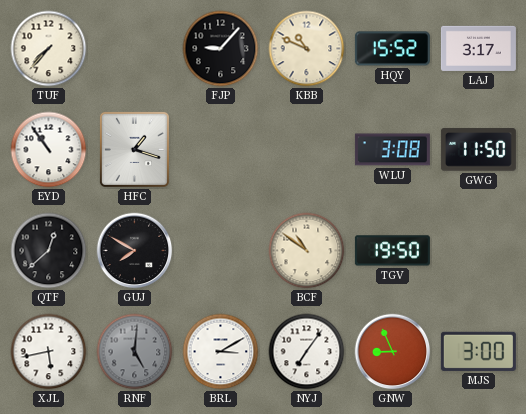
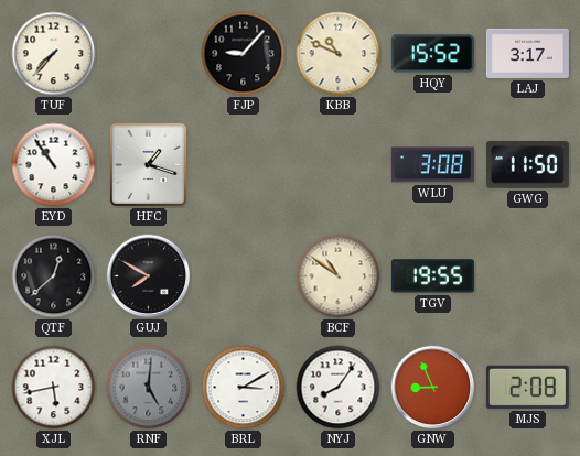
TGV: 19:50 -> 19:55
NYJ: 7:06 -> 8:06
MJS: 3:00 -> 2:08
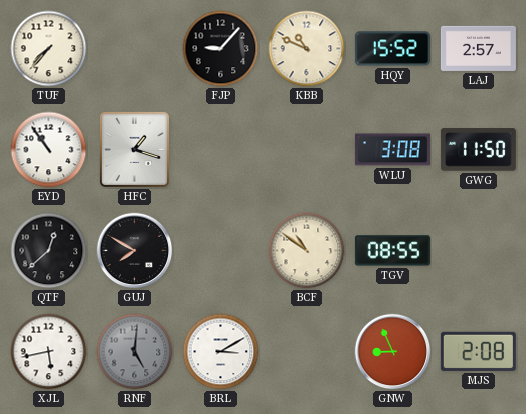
LAJ: 3:17 -> 2:57
TGV: 19:55 -> 08:55
NYJ: 8:06 -> none
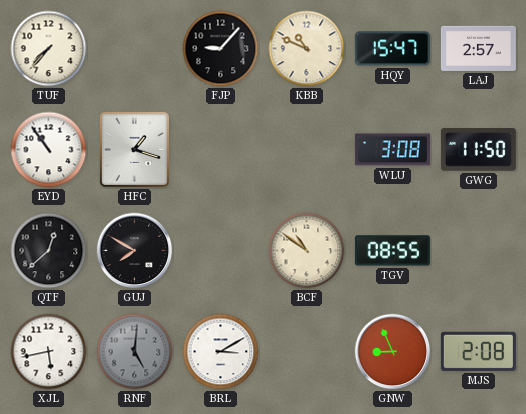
HQY: 15:52 -> 15:47
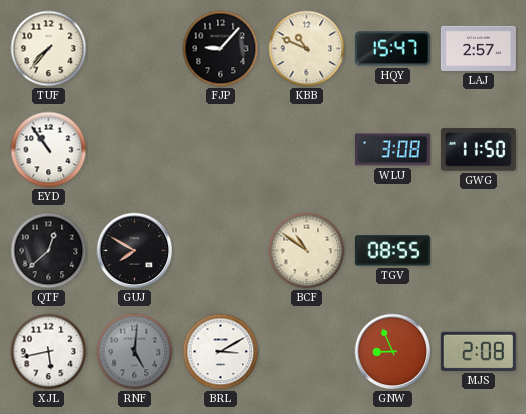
HFC: 1:18 -> none
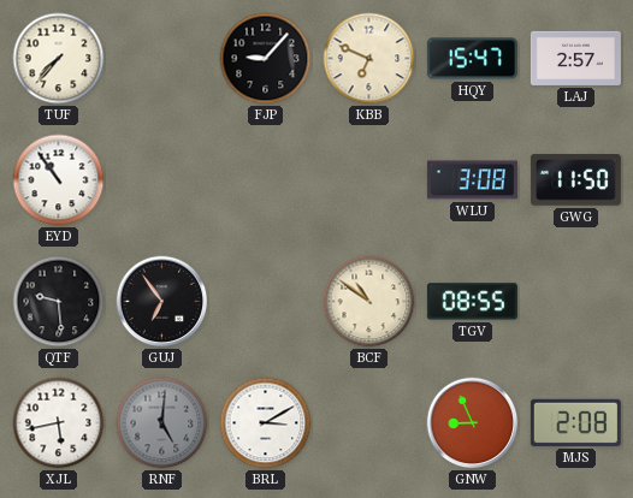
KBB: 10:49 -> 6:49
QTF: 12:38 -> 9:29
GUJ: 7:50 -> 6:54
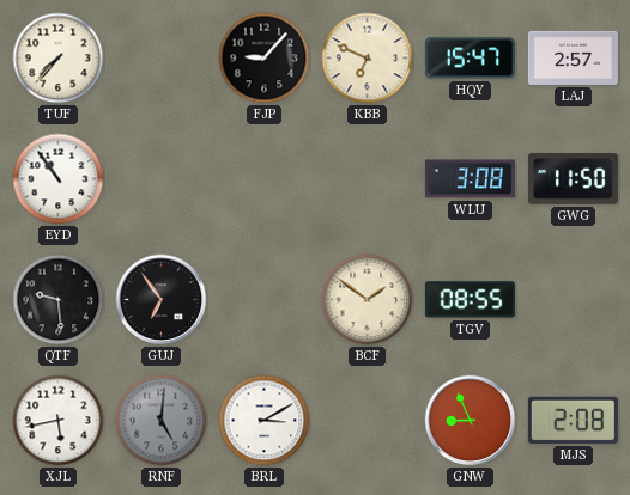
BCF: 10:51 -> 1:51
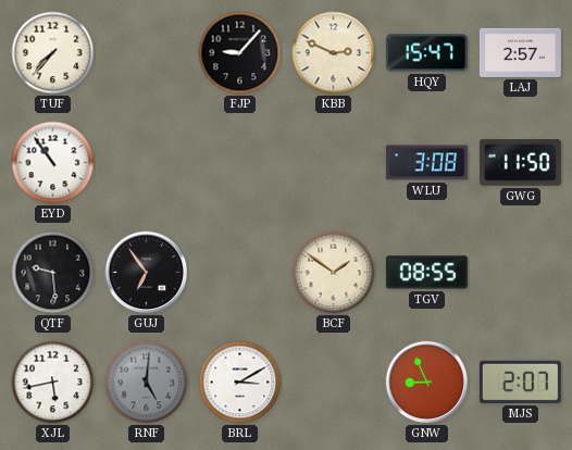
KBB: 6:49 -> 2:49
MJS: 2:08 -> 2:07
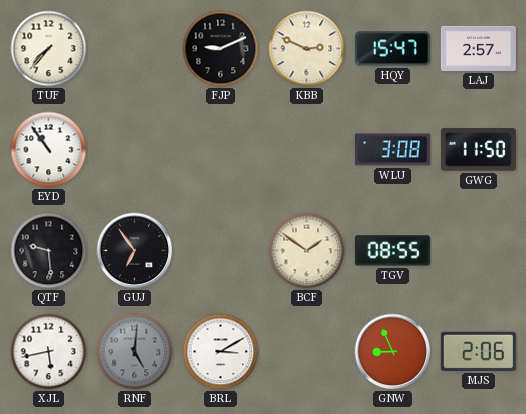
FJP: 9:07 -> 9:11
MJS: 2:07 -> 2:06
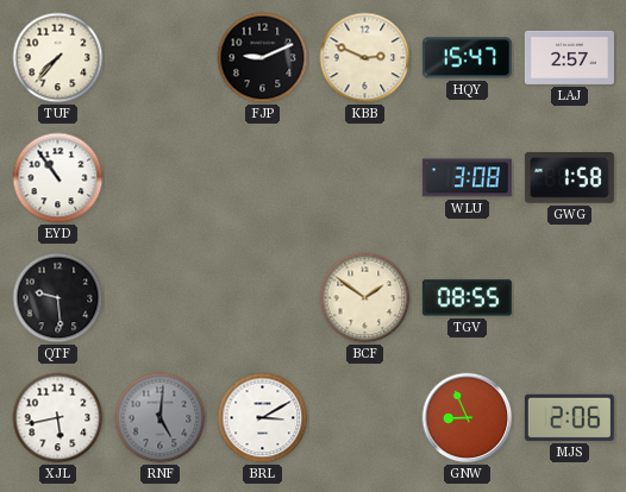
GWG: 11:50 -> 1:58
GUJ: 6:54 -> none
